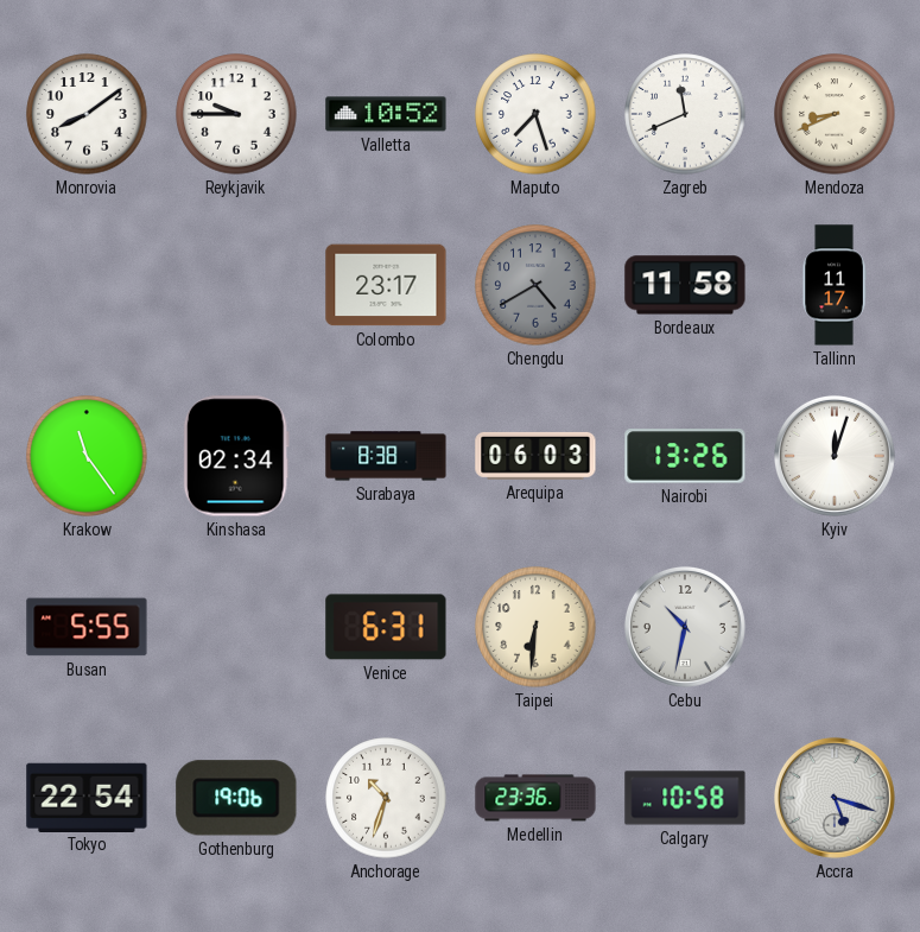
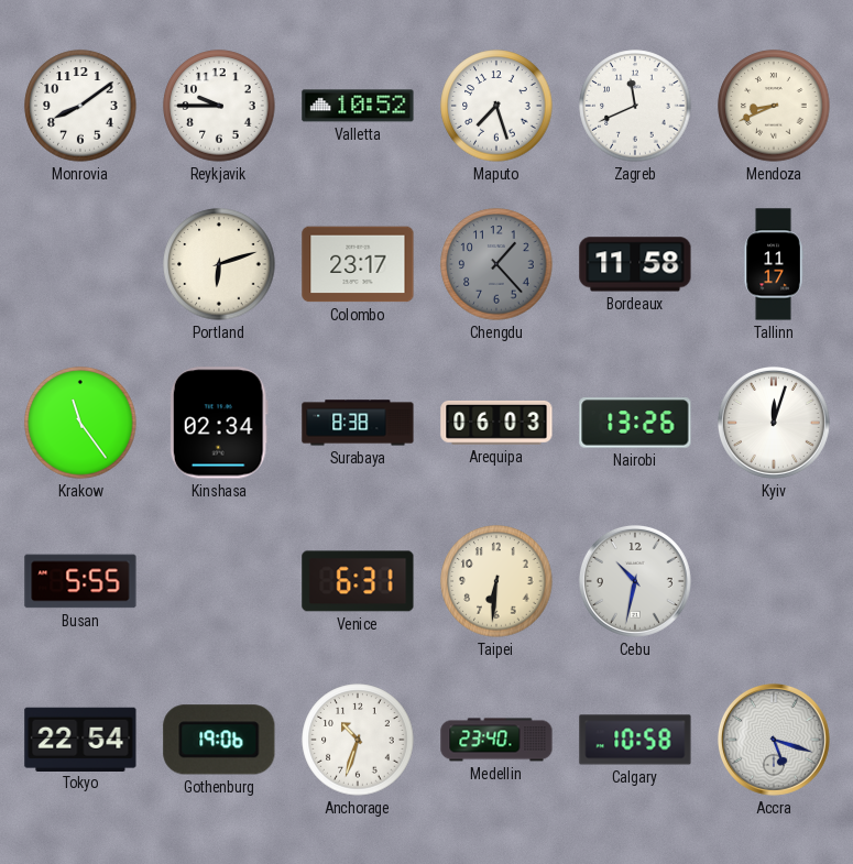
Portland: none -> 6:12
Chengdu: 4:40 -> 1:23
Medellin: 23:36 -> 23:40
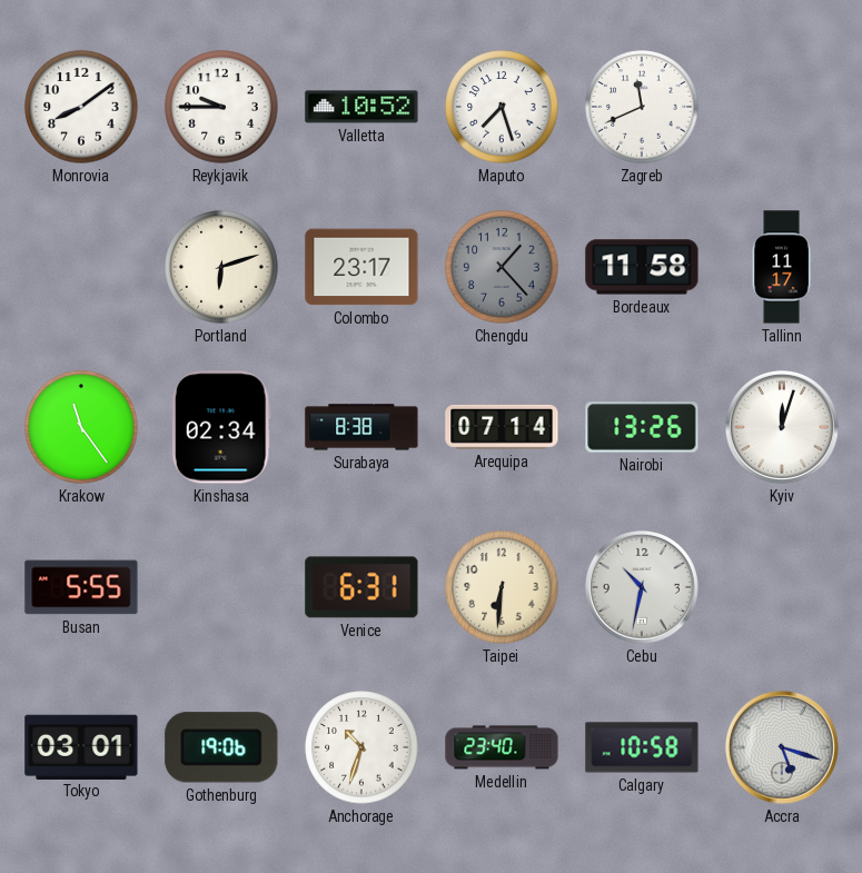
Mendoza: 8:41 -> none
Arequipa: 06:03 -> 07:14
Tokyo: 22:54 -> 03:01
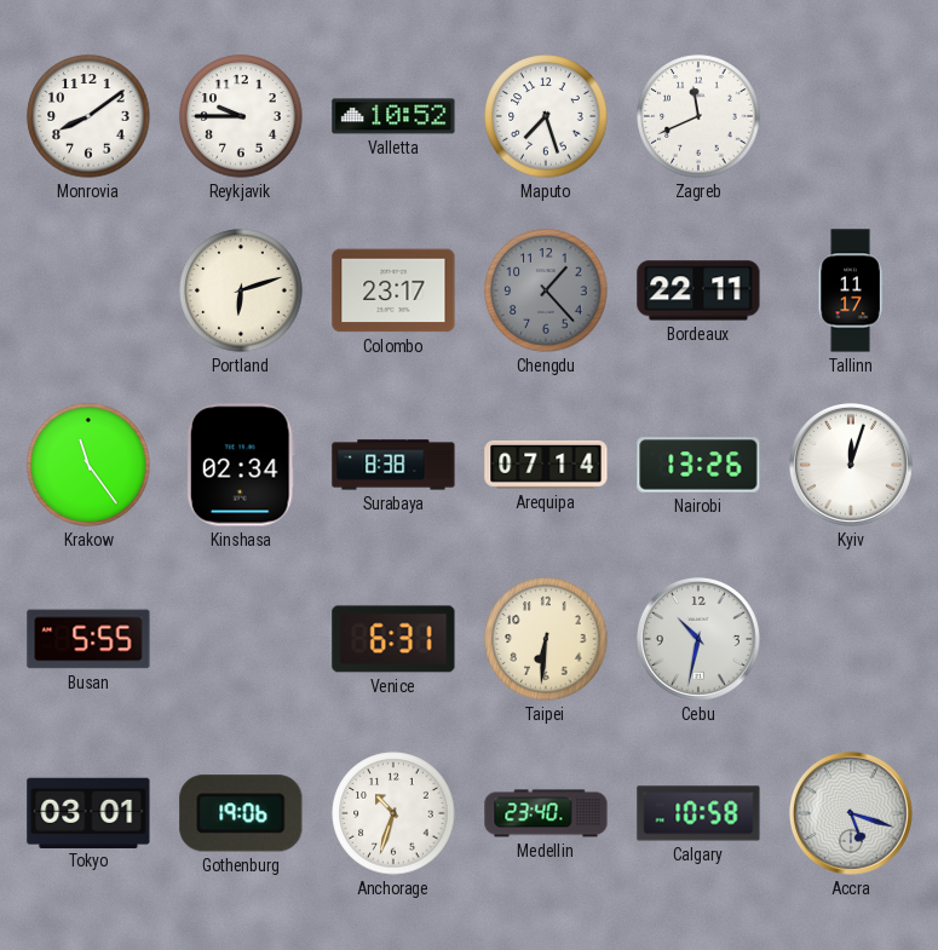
Bordeaux: 11:58 -> 22:11
